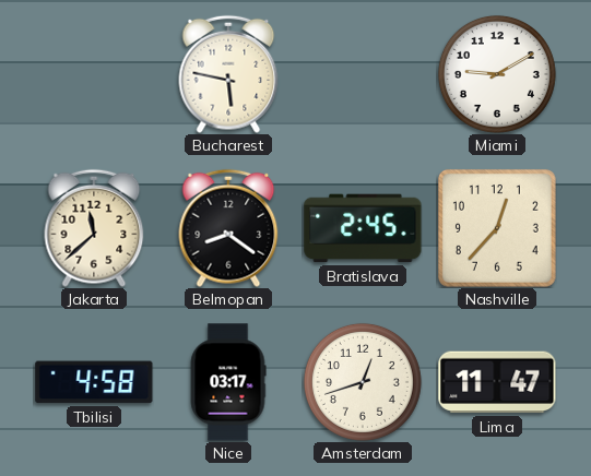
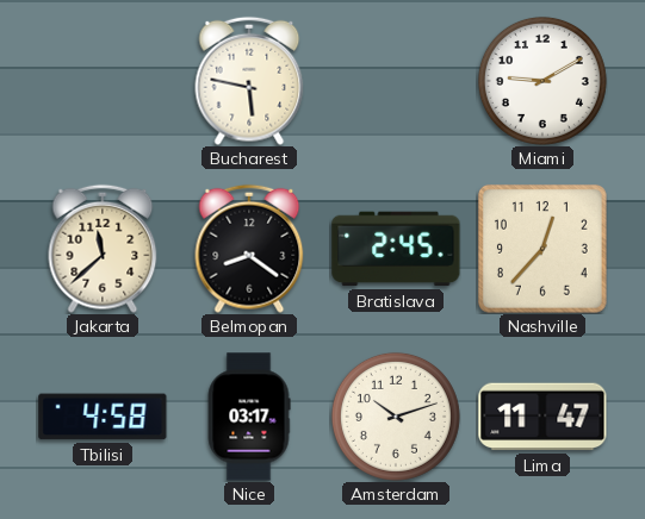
Amsterdam: 12:42 -> 10:12
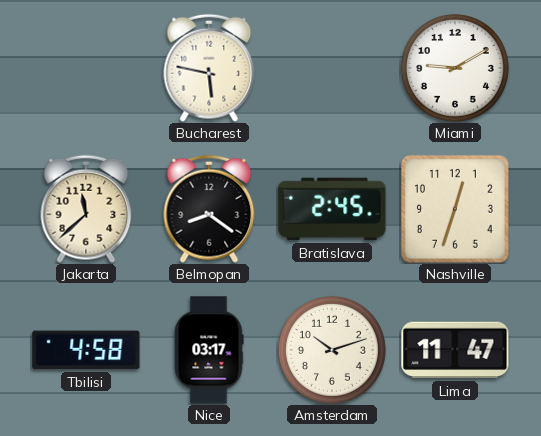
Nashville: 12:37 -> 12:33
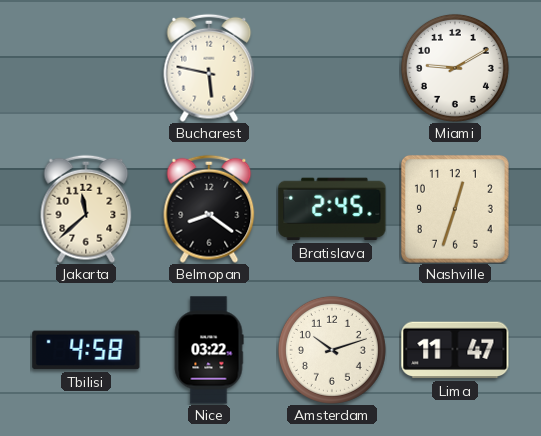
Nice: 03:17 -> 03:22
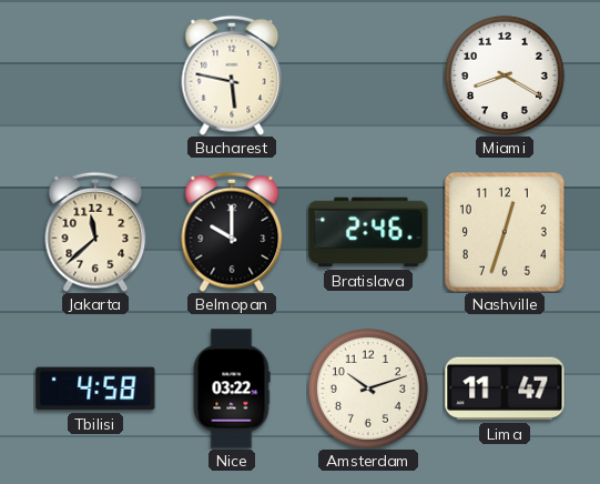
Miami: 9:10 -> 8:20
Belmopan: 8:21 -> 10:00
Bratislava: 2:45 -> 2:46
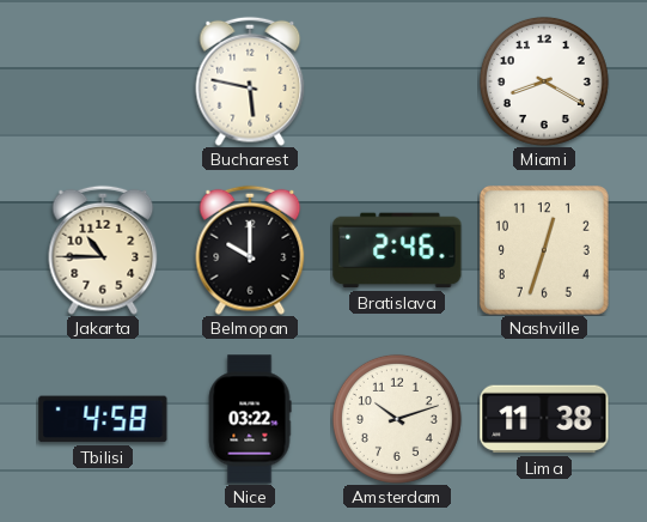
Jakarta: 11:38 -> 10:45
Lima: 11:47 -> 11:38
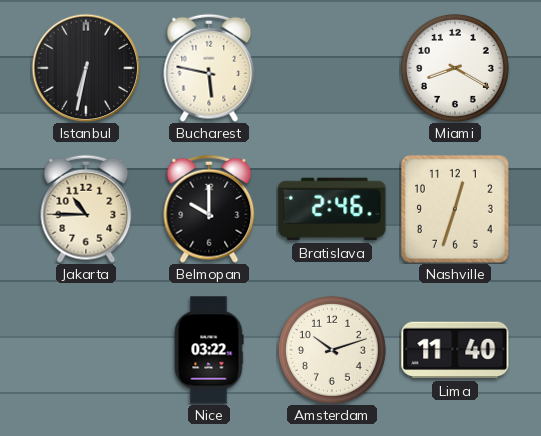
Istanbul: none -> 6:32
Tbilisi: 4:58 -> none
Lima: 11:38 -> 11:40
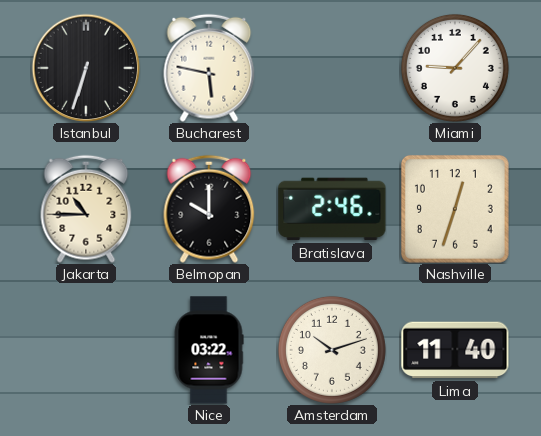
Istanbul: 6:32 -> 6:33
Miami: 8:20 -> 9:07
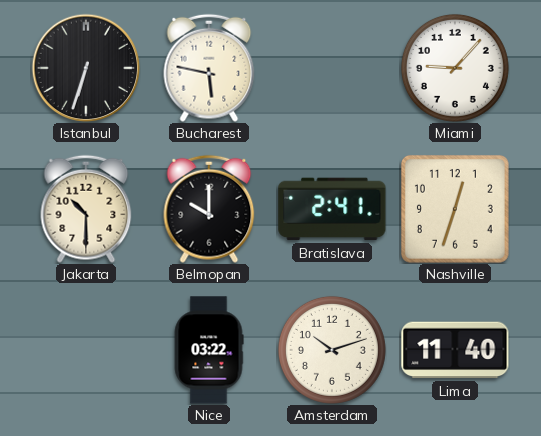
Jakarta: 10:45 -> 10:30
Bratislava: 2:46 -> 2:41
